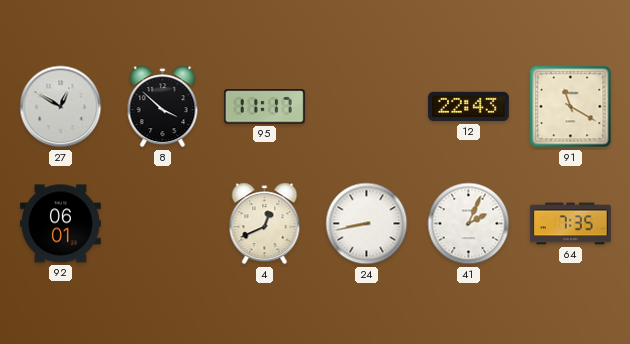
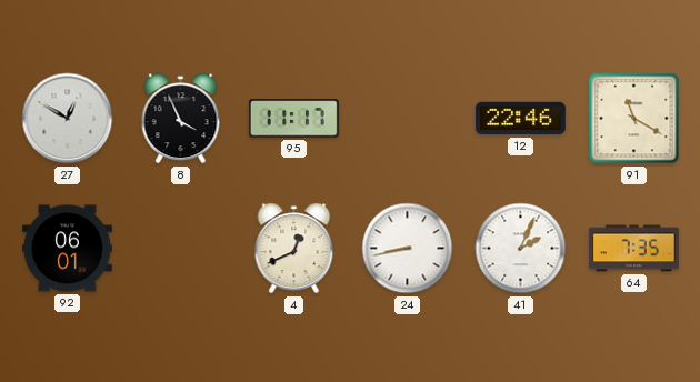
8: 3:52 -> 3:56
12: 22:43 -> 22:46
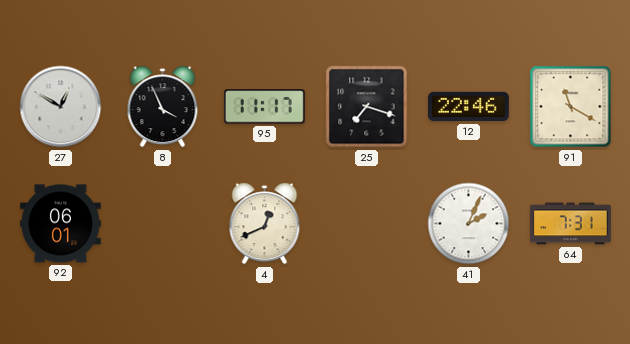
25: none -> 7:18
24: 8:43 -> none
64: 7:35 -> 7:31
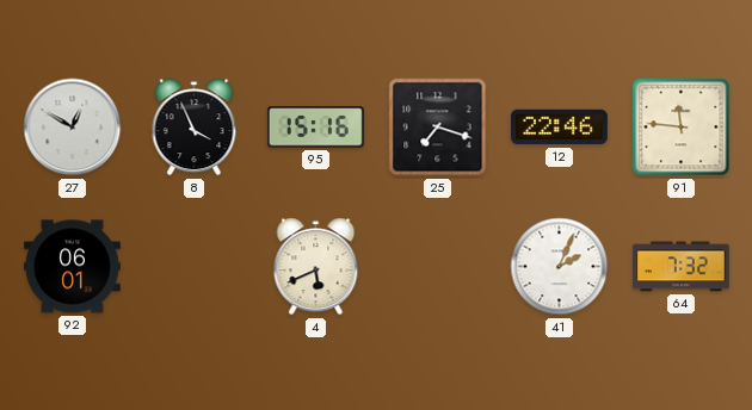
95: 11:17 -> 15:16
91: 11:20 -> 11:46
4: 12:41 -> 5:41
64: 7:31 -> 7:32
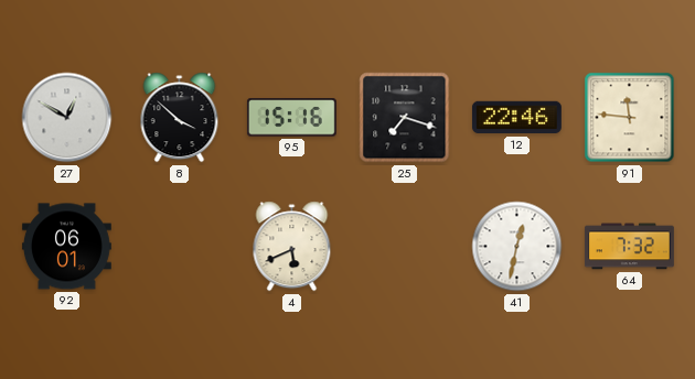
8: 3:56 -> 3:52
41: 2:04 -> 12:32
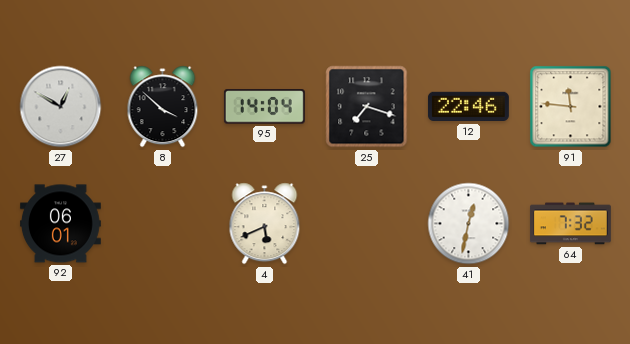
95: 15:16 -> 14:04
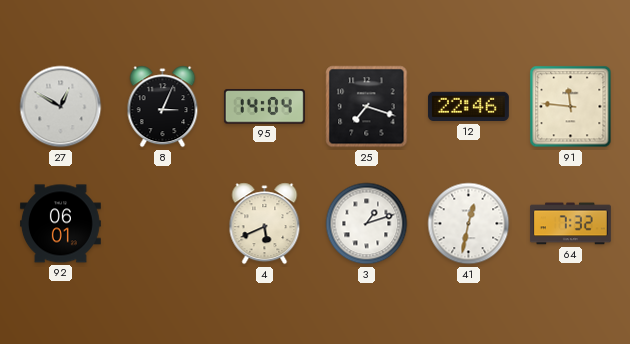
8: 3:52 -> 3:04
3: none -> 1:12
